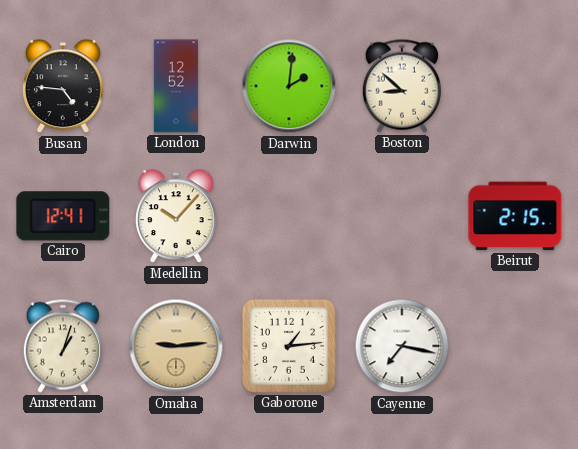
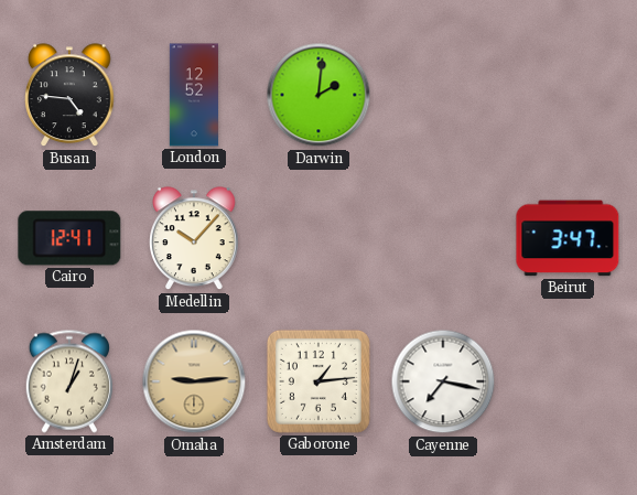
Boston: 8:52 -> none
Beirut: 2:15 -> 3:47
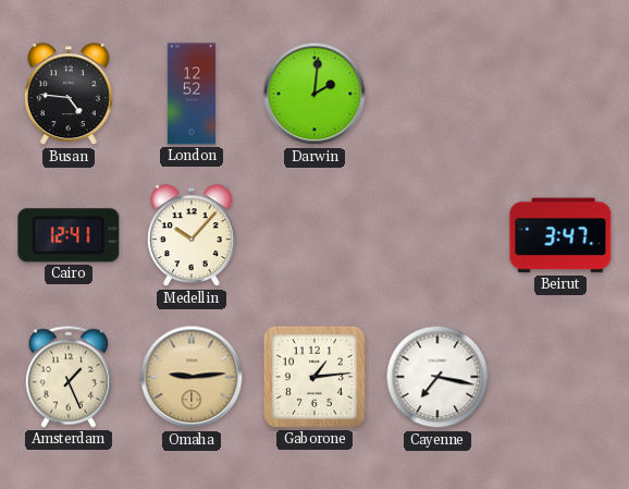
Amsterdam: 1:03 -> 1:26
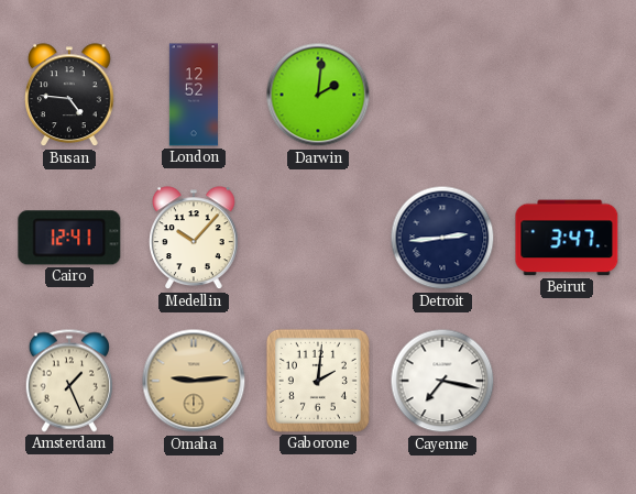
Detroit: none -> 2:44
Gaborone: 1:14 -> 2:01
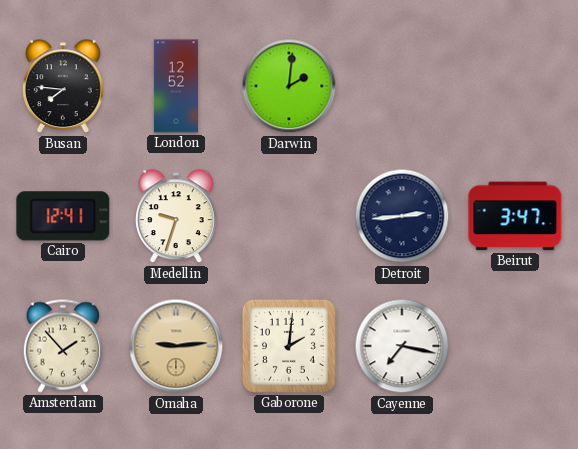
Busan: 4:46 -> 7:46
Medellin: 10:07 -> 9:33
Amsterdam: 1:26 -> 1:53
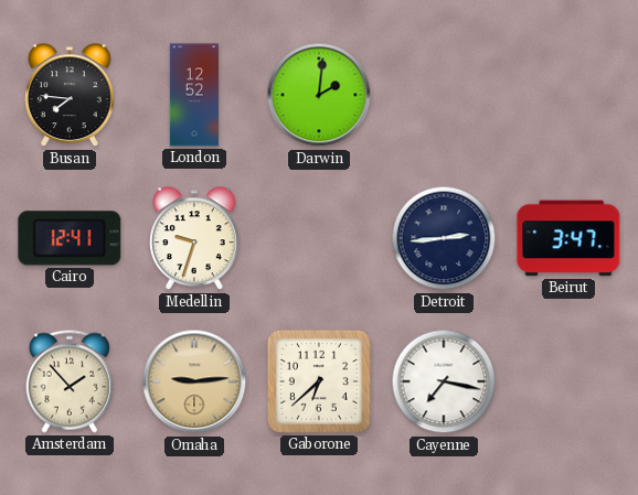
Gaborone: 2:01 -> 6:38
